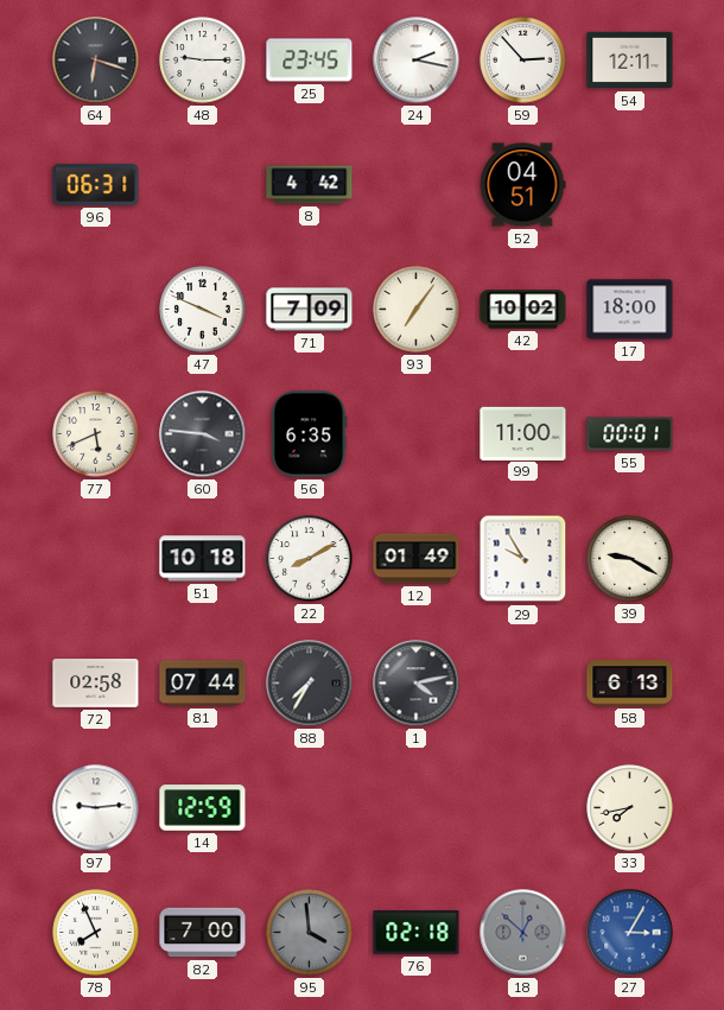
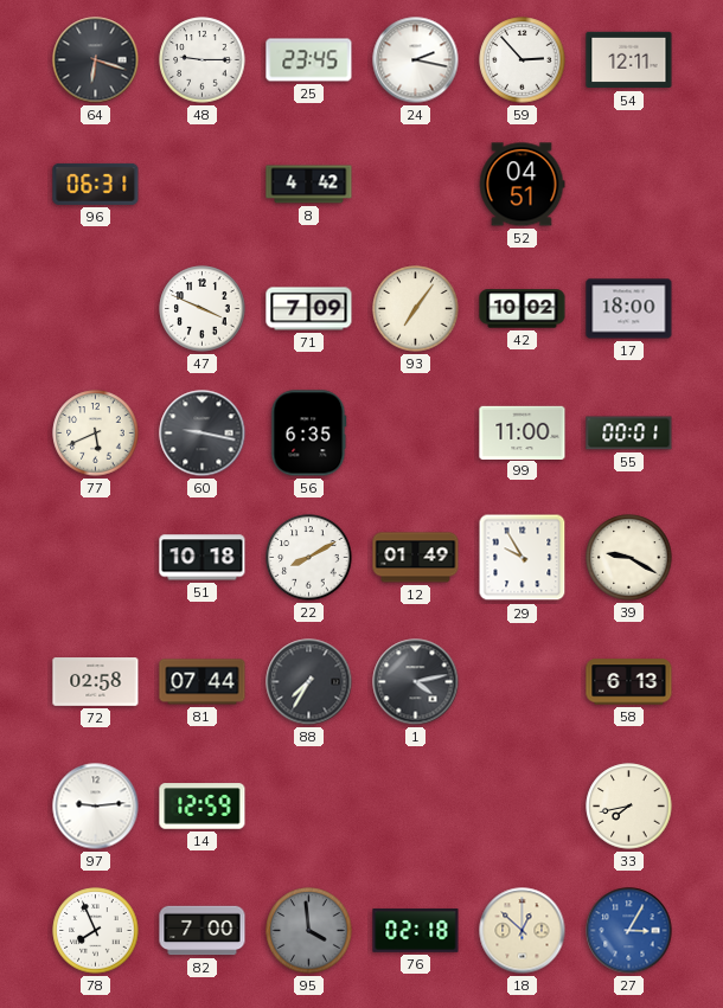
60: 3:46 -> 9:17
18 dial: grey -> cream
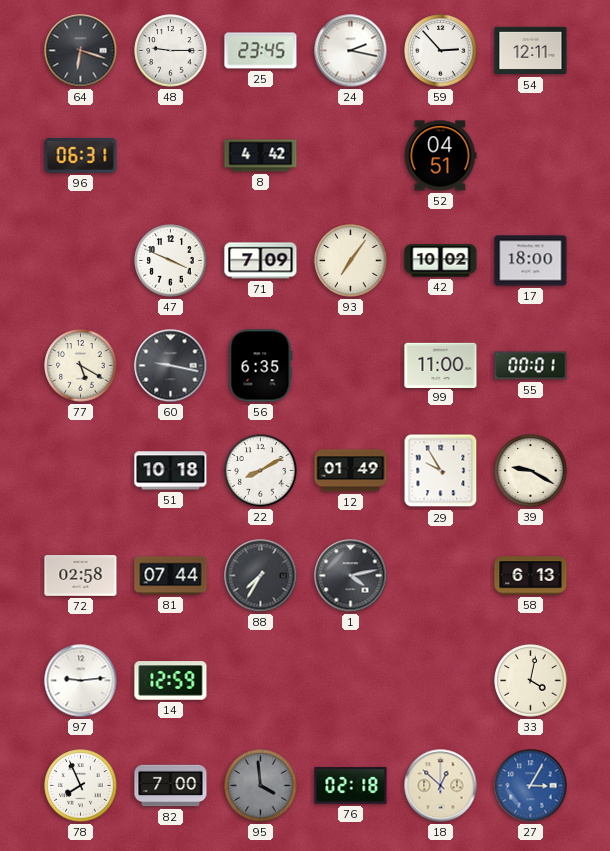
77: 5:41 -> 5:20
33: 7:43 -> 4:02
